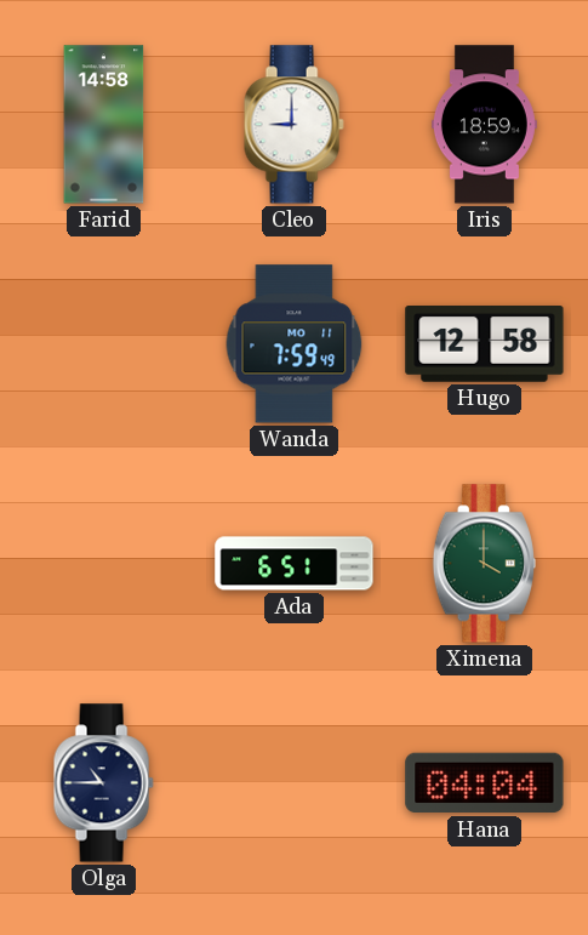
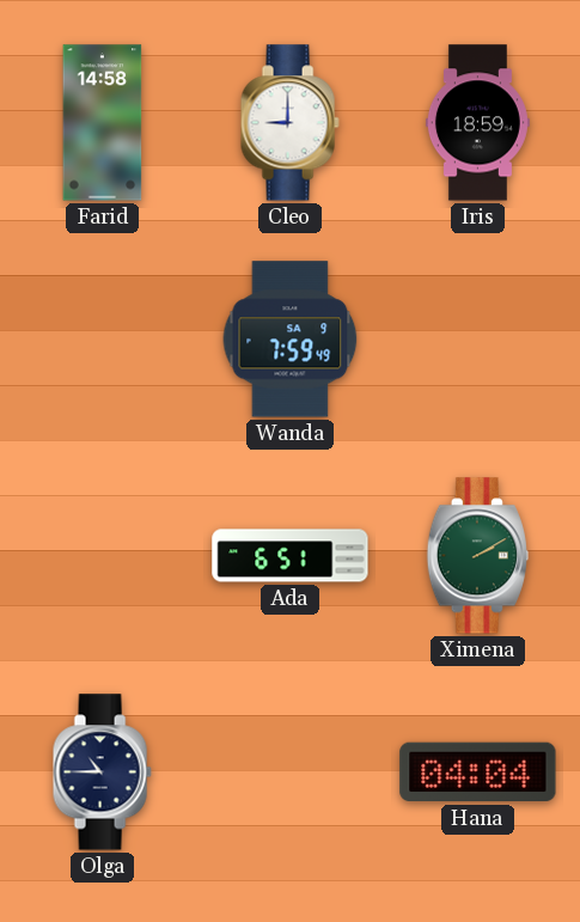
Wanda date: MO 11 -> SA 9
Hugo: 12:58 -> none
Ximena: 4:00 -> 2:10
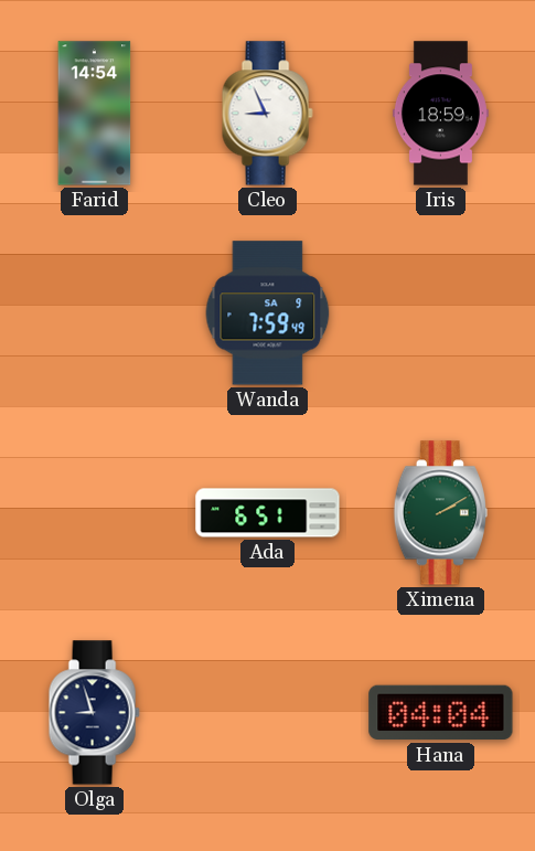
Farid: 14:58 -> 14:54
Cleo: 9:00 -> 8:56
Olga: 10:45 -> 8:57
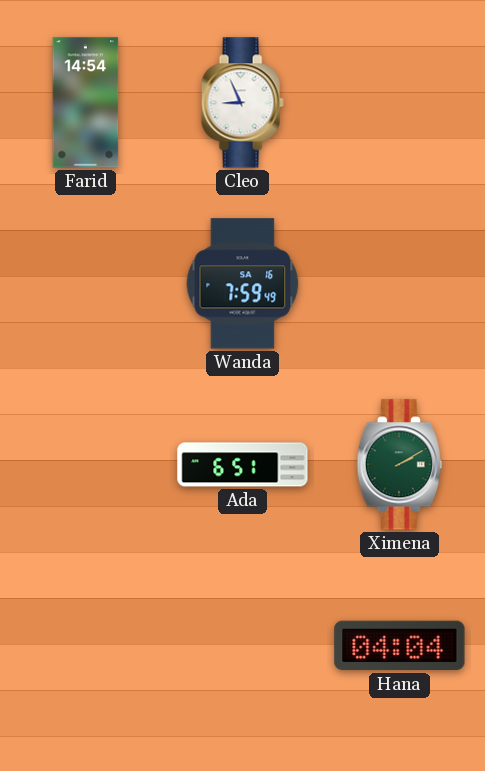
Iris: 18:59 -> none
Wanda date: SA 9 -> SA 16
Olga: 8:57 -> none
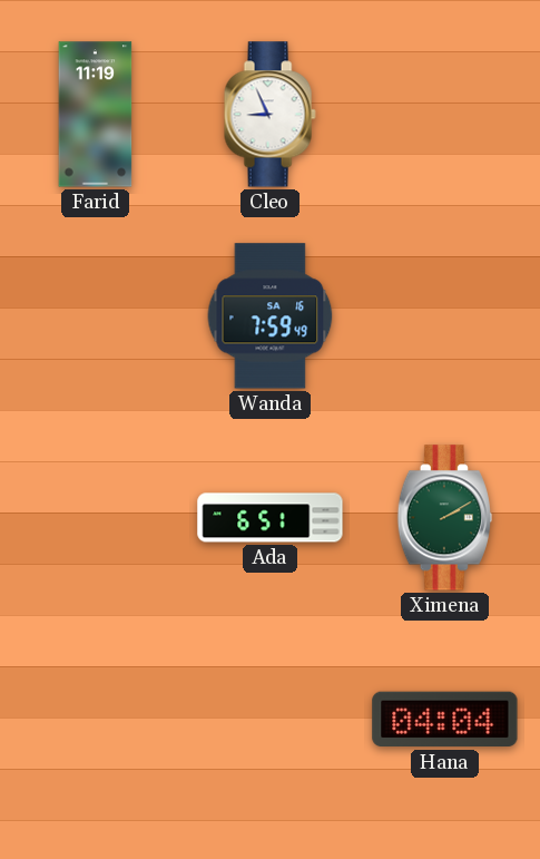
Farid: 14:54 -> 11:19
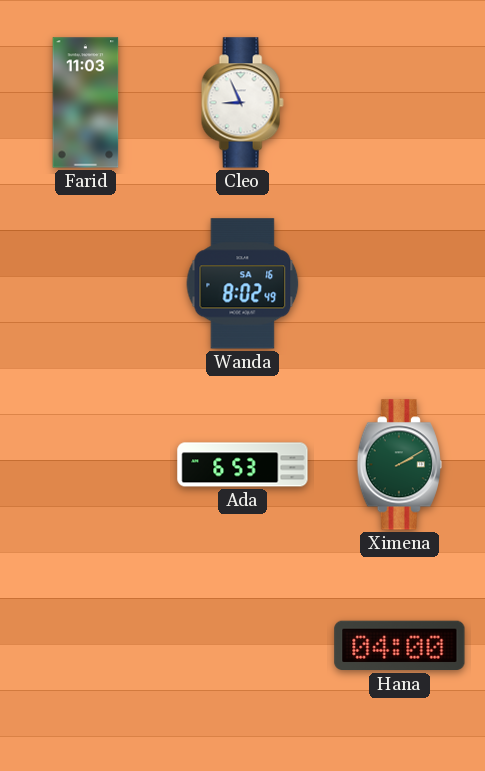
Farid: 11:19 -> 11:03
Wanda: 7:59 -> 8:02
Ada: 6:51 -> 6:53
Hana: 04:04 -> 04:00
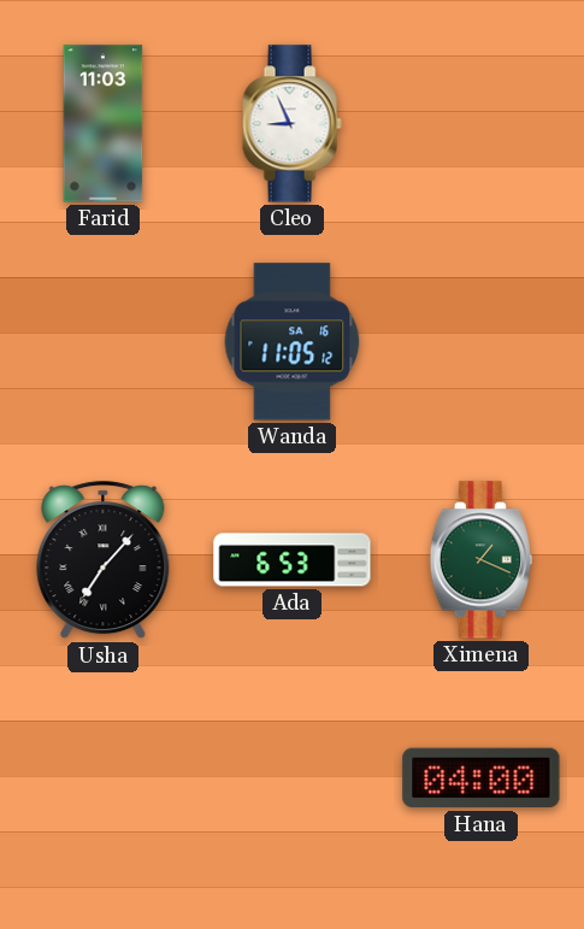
Wanda: 8:02 -> 11:05
Usha: none -> 7:07
Ximena: 2:10 -> 1:19
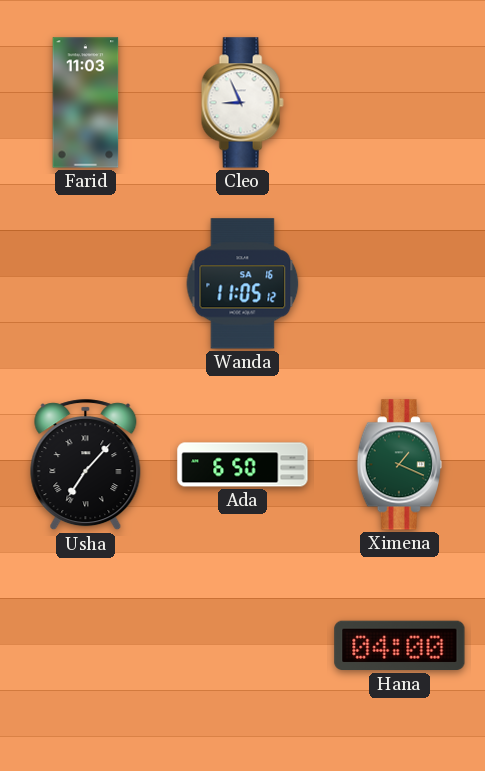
Ada: 6:53 -> 6:50
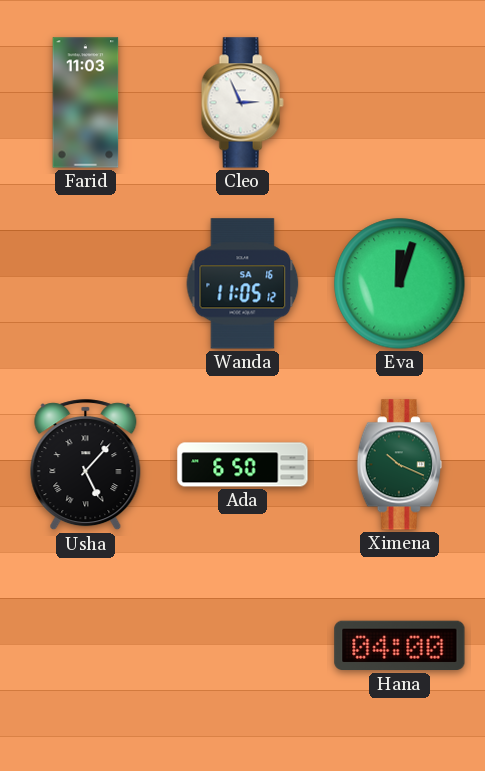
Cleo: 8:56 -> 2:56
Eva: none -> 12:03
Usha: 7:07 -> 5:07
Ximena: 1:19 -> 10:19
